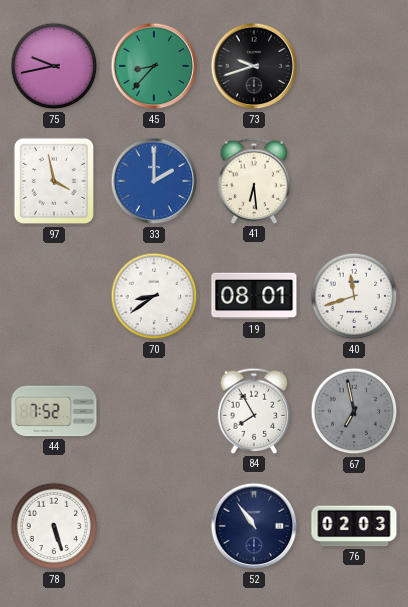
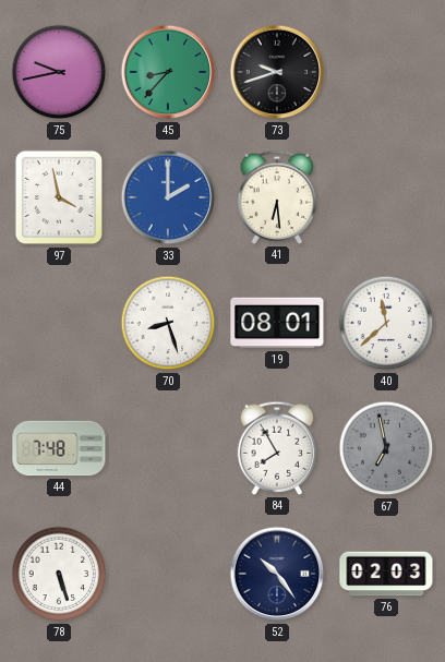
70: 8:39 -> 8:27
40: 11:42 -> 11:38
44: 7:52 -> 7:48
52: 10:54 -> 10:24
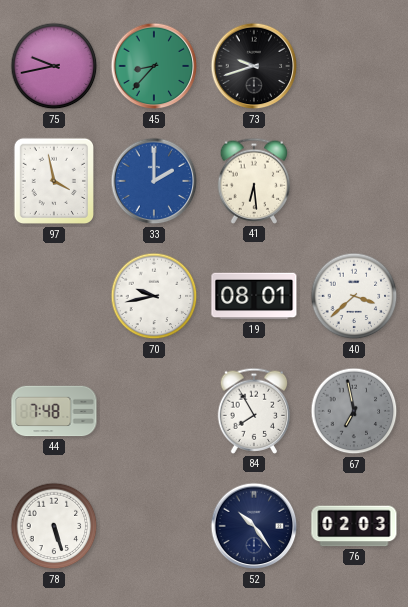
70: 8:27 -> 9:43
40: 11:38 -> 3:38
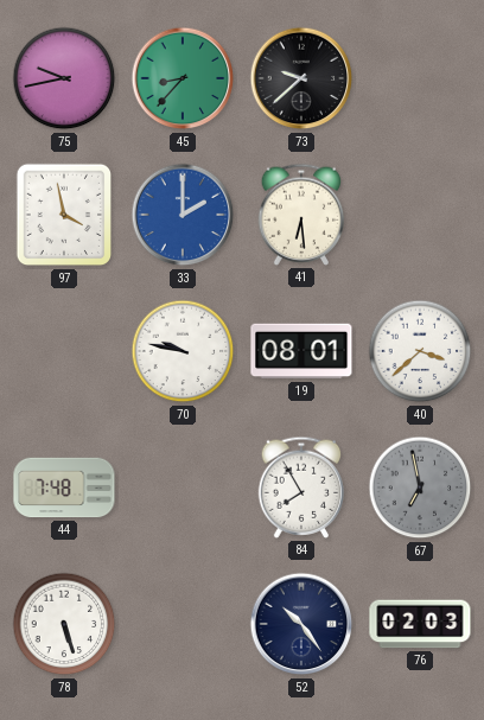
73: 9:42 -> 9:38
70: 9:43 -> 9:47
